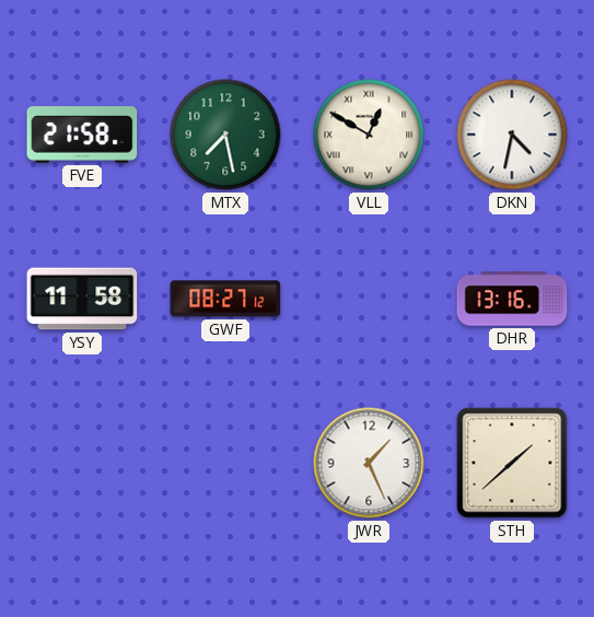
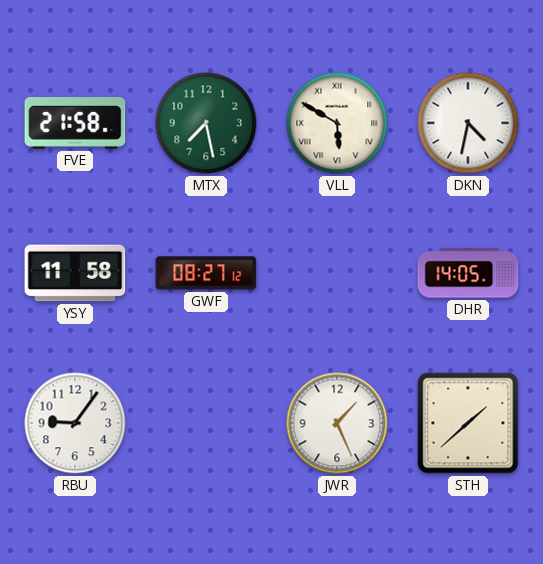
VLL: 12:50 -> 5:50
DHR: 13:16 -> 14:05
RBU: none -> 9:06
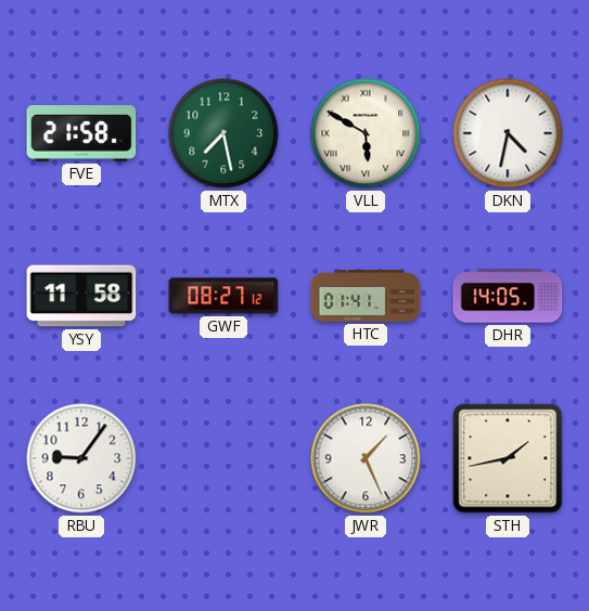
HTC: none -> 01:41
STH: 1:38 -> 1:43
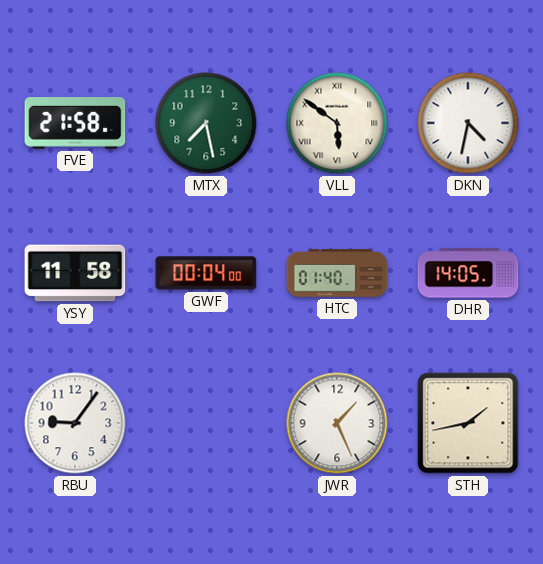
VLL: 5:50 -> 5:51
GWF: 08:27 -> 00:04
HTC: 01:41 -> 01:40
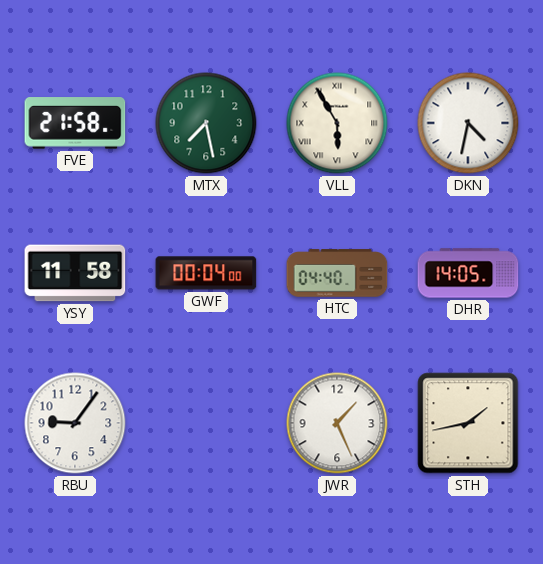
VLL: 5:51 -> 5:55
HTC: 01:40 -> 04:40
